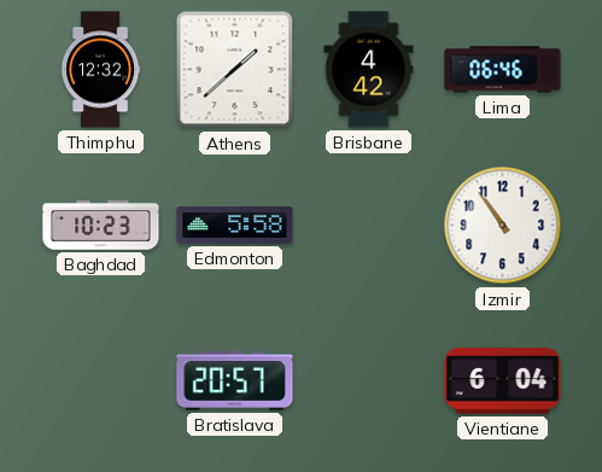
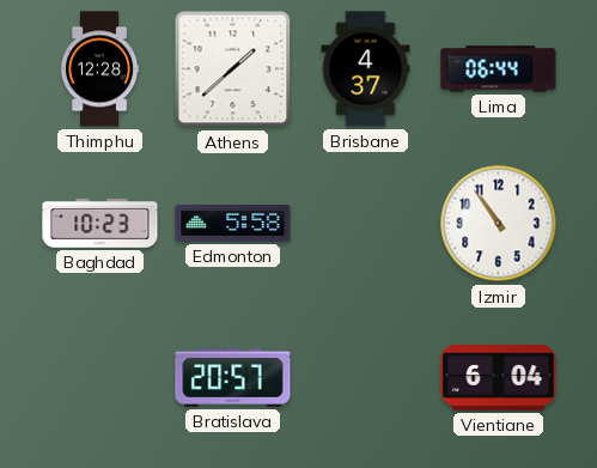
Thimphu: 12:32 -> 12:28
Brisbane: 4:42 -> 4:37
Lima: 06:46 -> 06:44
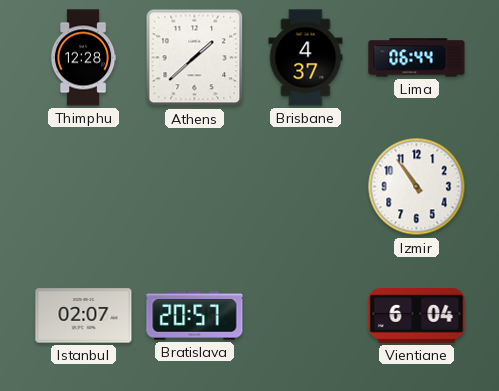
Baghdad: 10:23 -> none
Edmonton: 5:58 -> none
Istanbul: none -> 02:07
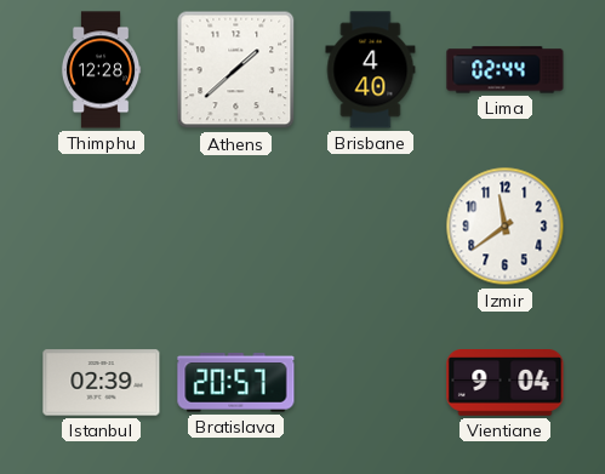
Brisbane: 4:37 -> 4:40
Lima: 06:44 -> 02:44
Izmir: 10:54 -> 11:39
Istanbul: 02:07 -> 02:39
Vientiane: 6:04 -> 9:04
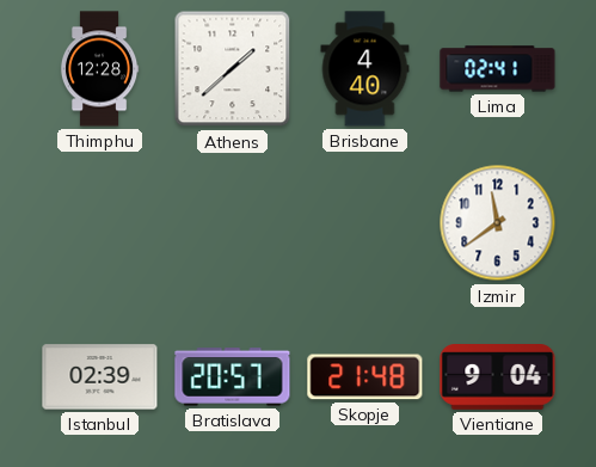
Lima: 02:44 -> 02:41
Skopje: none -> 21:48
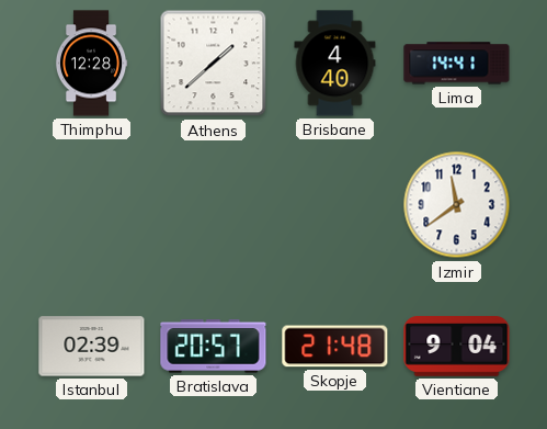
Lima: 02:41 -> 14:41
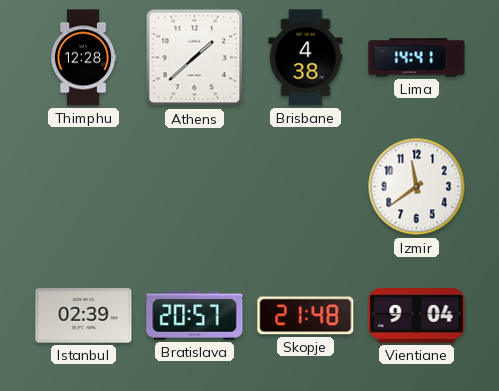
Brisbane: 4:40 -> 4:38
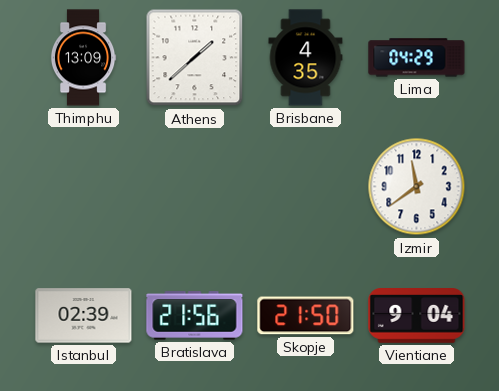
Thimphu: 12:28 -> 13:09
Brisbane: 4:38 -> 4:35
Lima: 14:41 -> 04:29
Bratislava: 20:57 -> 21:56
Skopje: 21:48 -> 21:50
